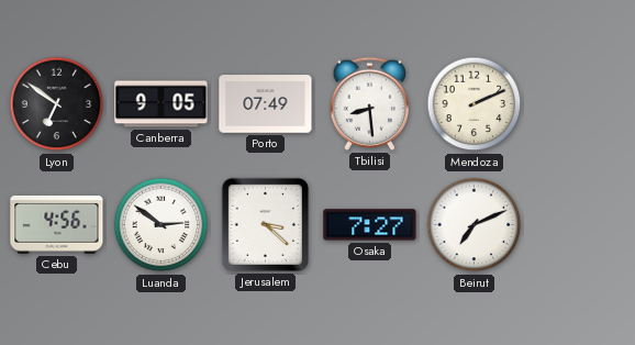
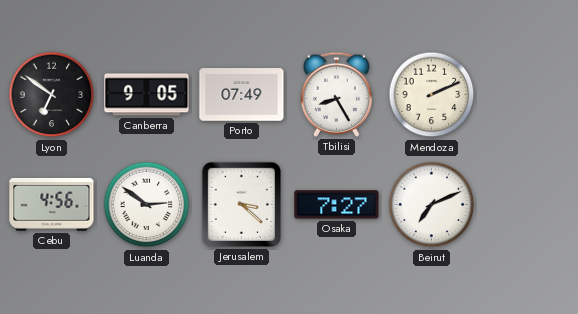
Tbilisi: 8:29 -> 8:25
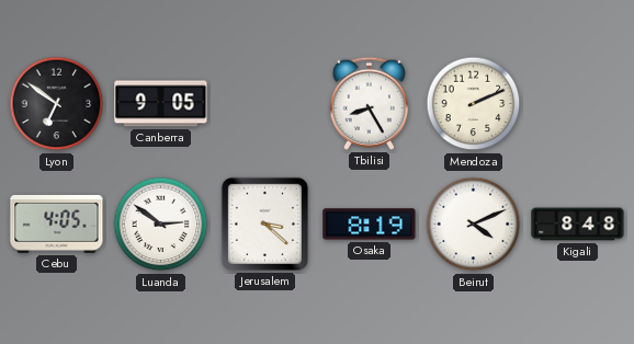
Porto: 07:49 -> none
Cebu: 4:56 -> 4:05
Osaka: 7:27 -> 8:19
Beirut: 7:11 -> 4:11
Kigali: none -> 8:48
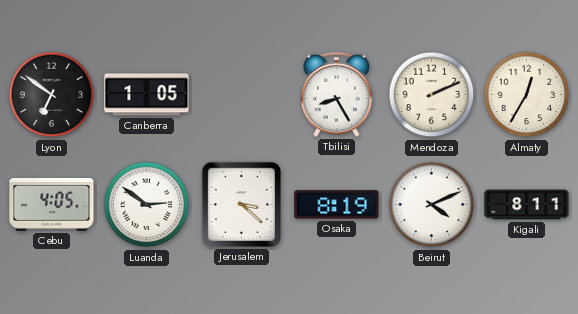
Canberra: 9:05 -> 1:05
Almaty: none -> 12:35
Kigali: 8:48 -> 8:11
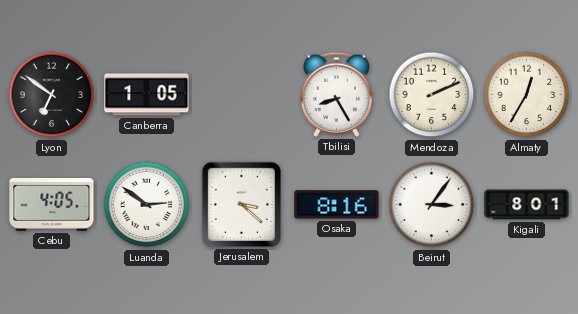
Osaka: 8:19 -> 8:16
Beirut: 4:11 -> 3:06
Kigali: 8:11 -> 8:01
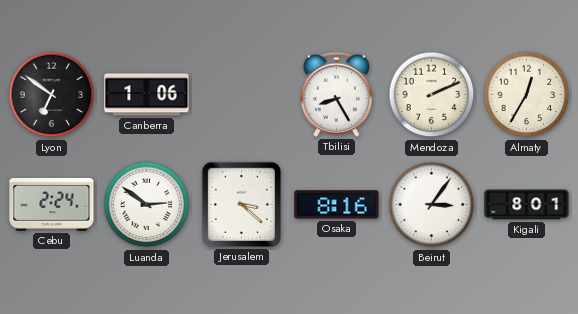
Canberra: 1:05 -> 1:06
Cebu: 4:05 -> 2:24
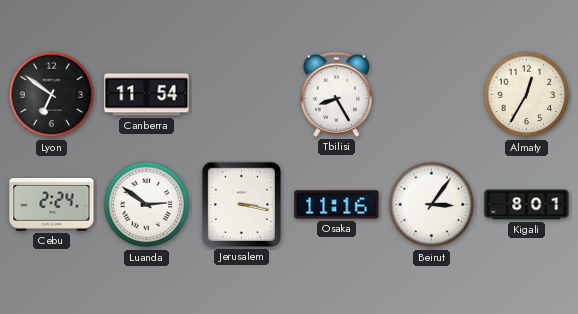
Canberra: 1:06 -> 11:54
Mendoza: 2:11 -> none
Jerusalem: 3:22 -> 3:17
Osaka: 8:16 -> 11:16
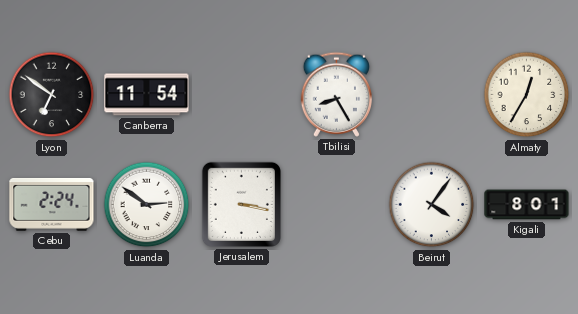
Osaka: 11:16 -> none
Beirut: 3:06 -> 4:06
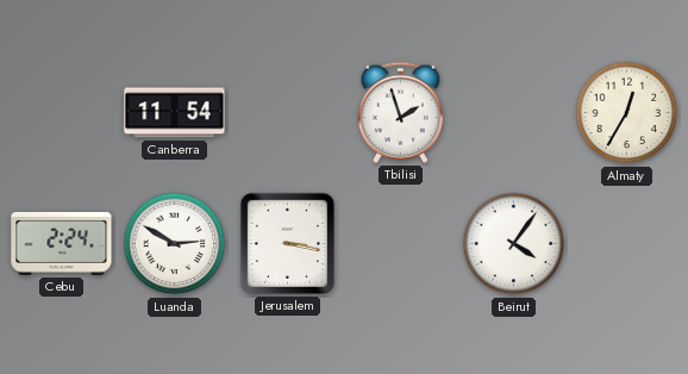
Lyon: 6:51 -> none
Tbilisi: 8:25 -> 1:57
Luanda: 2:51 -> 2:50
Kigali: 8:01 -> none
